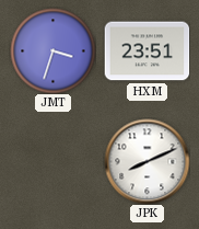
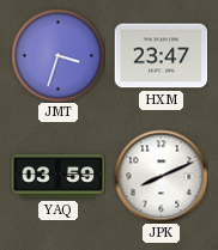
HXM: 23:51 -> 23:47
YAQ: none -> 03:59
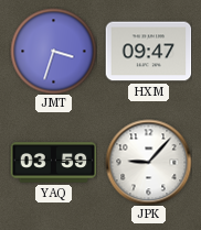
HXM: 23:47 -> 09:47
JPK: 8:11 -> 9:07
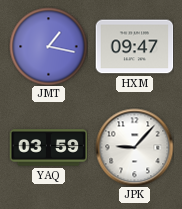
JMT: 3:33 -> 1:17
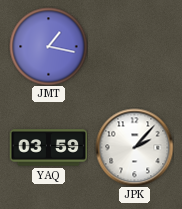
HXM: 09:47 -> none
JPK: 9:07 -> 2:07
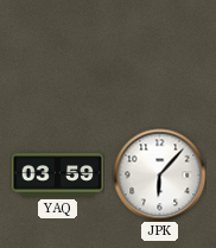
JMT: 1:17 -> none
JPK: 2:07 -> 6:07
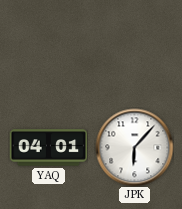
YAQ: 03:59 -> 04:01
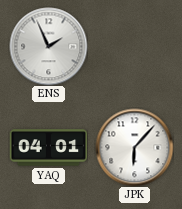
ENS: none -> 1:56
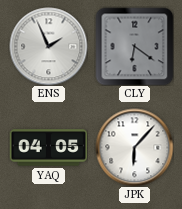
CLY: none -> 6:21
YAQ: 04:01 -> 04:05
